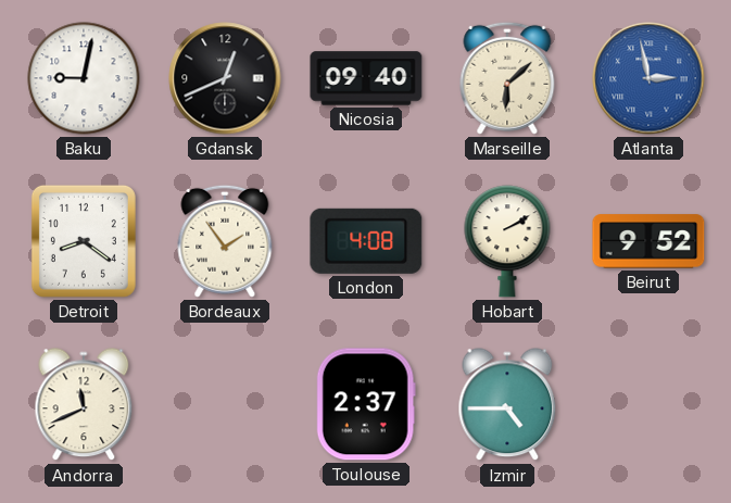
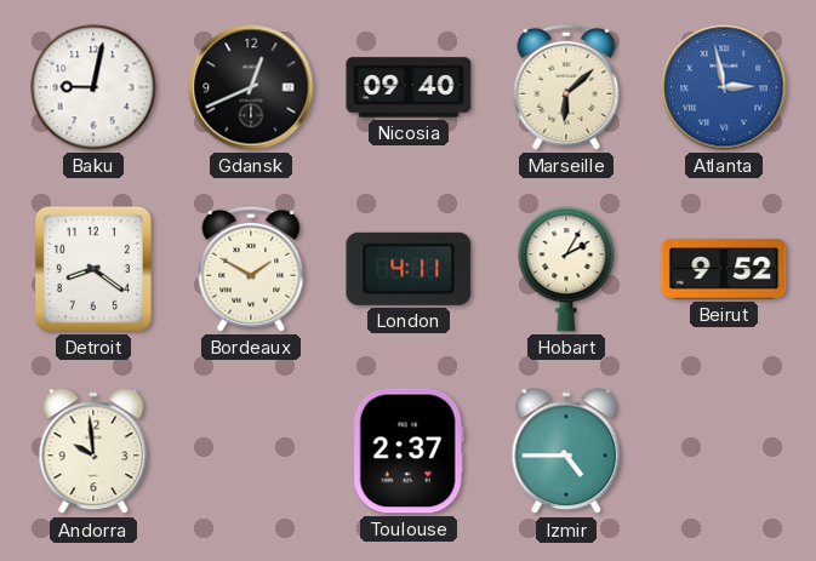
Bordeaux: 1:54 -> 1:50
London: 4:08 -> 4:11
Hobart: 2:10 -> 2:05
Andorra: 11:41 -> 9:59
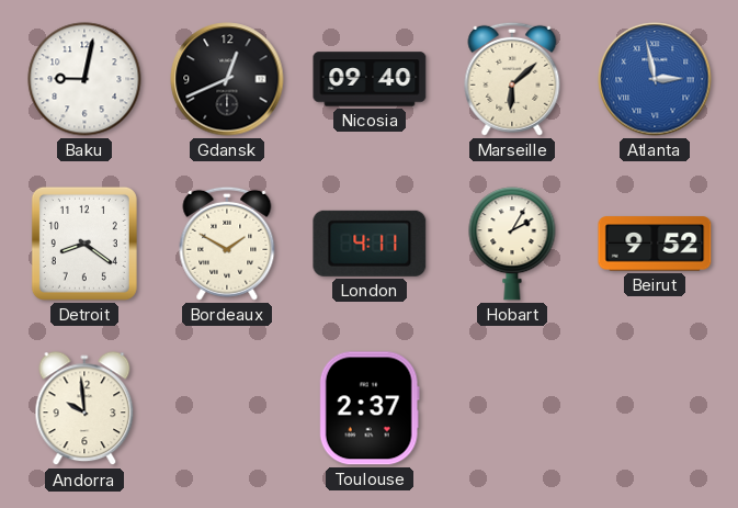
Izmir: 4:45 -> none
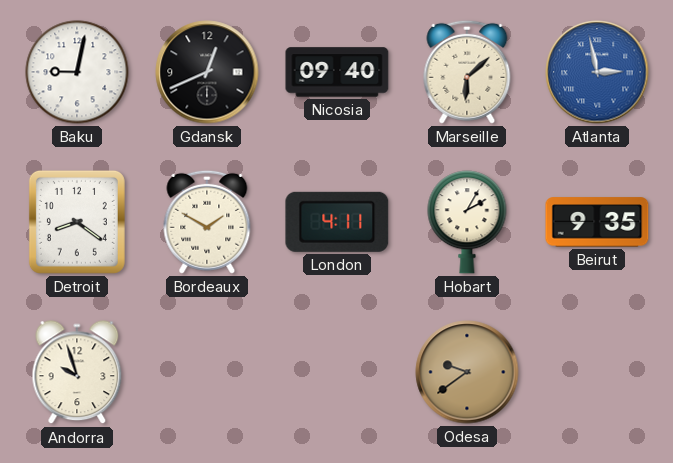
Beirut: 9:52 -> 9:35
Andorra: 9:59 -> 9:57
Toulouse: 2:37 -> none
Odesa: none -> 9:39
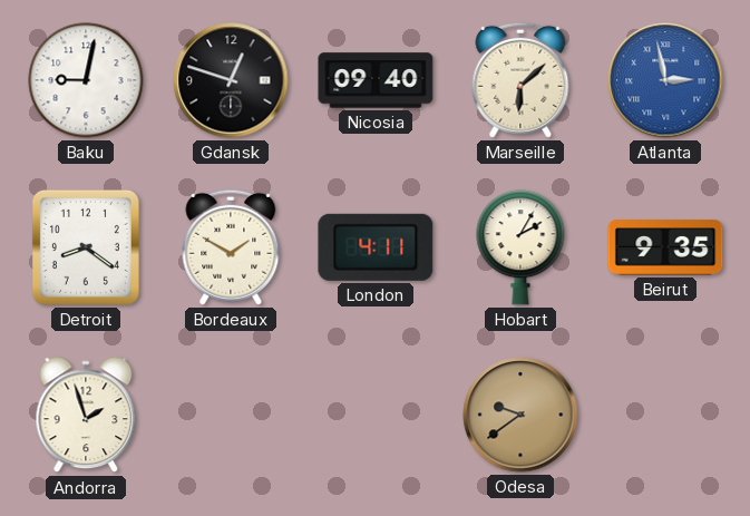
Gdansk: 12:41 -> 12:48
Andorra: 9:57 -> 1:57
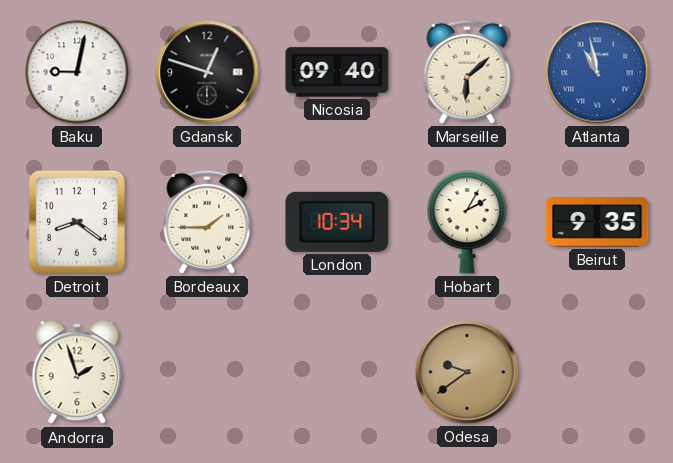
Atlanta: 2:58 -> 10:58
Bordeaux: 1:50 -> 1:45
London: 4:11 -> 10:34
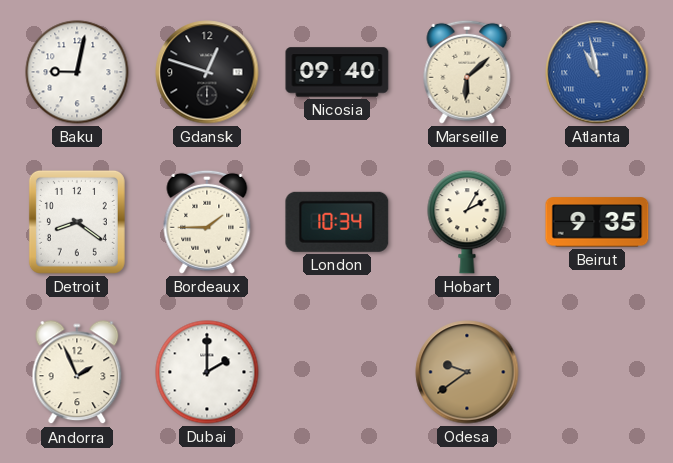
Andorra: 1:57 -> 1:56
Dubai: none -> 2:00
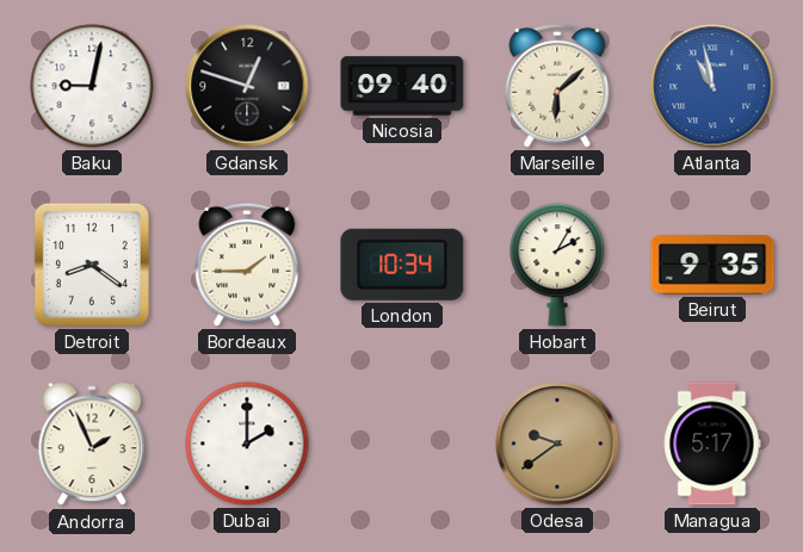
Managua: none -> 5:17
